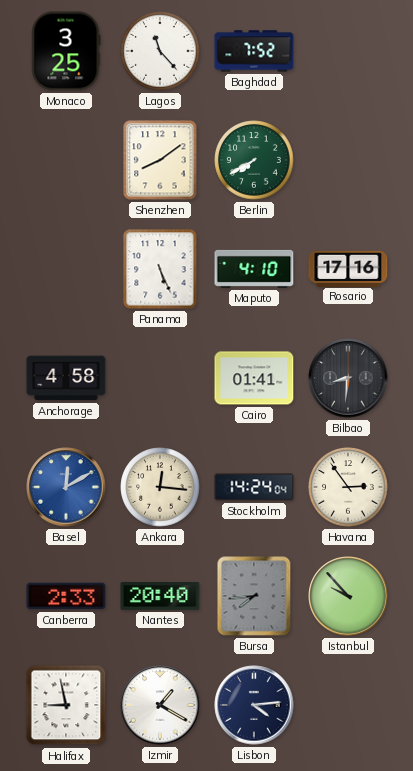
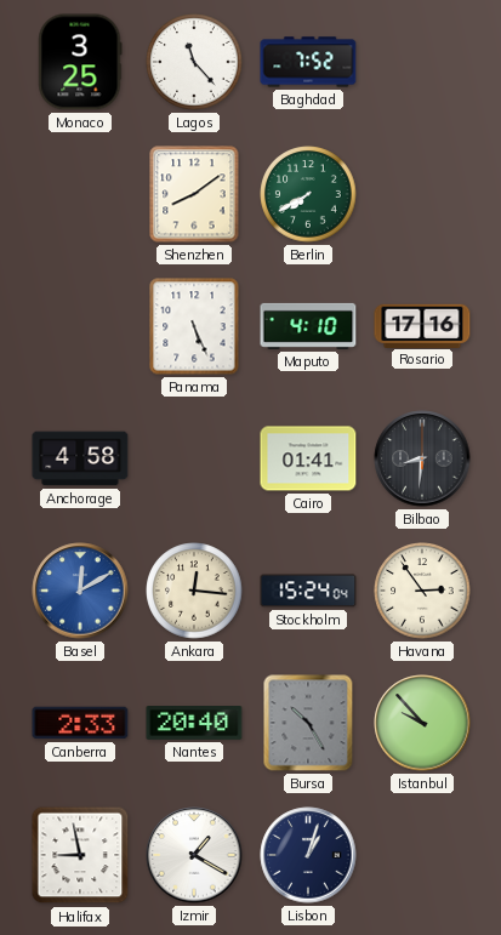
Stockholm: 14:24 -> 15:24
Bursa: 7:44 -> 10:25
Lisbon: 4:14 -> 1:03
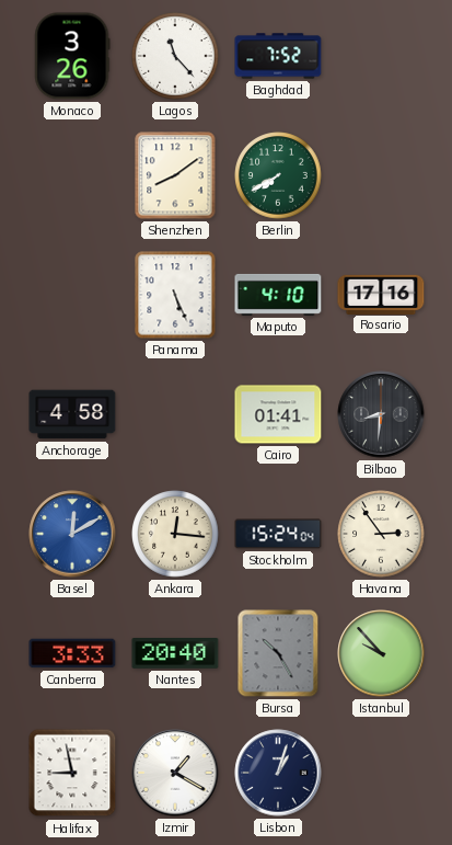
Monaco: 3:25 -> 3:26
Canberra: 2:33 -> 3:33
